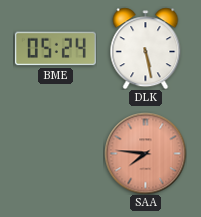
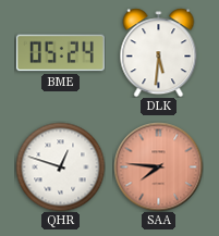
DLK: 5:28 -> 5:31
QHR: none -> 12:48
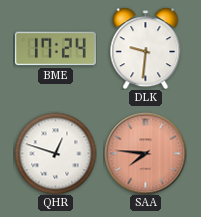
BME: 05:24 -> 17:24
DLK: 5:31 -> 9:31
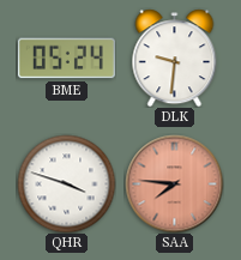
BME: 17:24 -> 05:24
QHR: 12:48 -> 3:48
